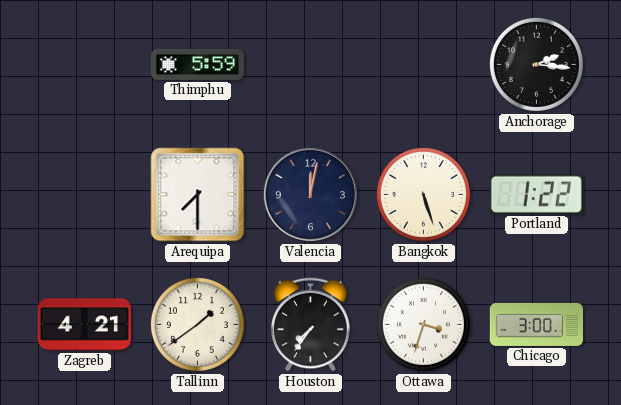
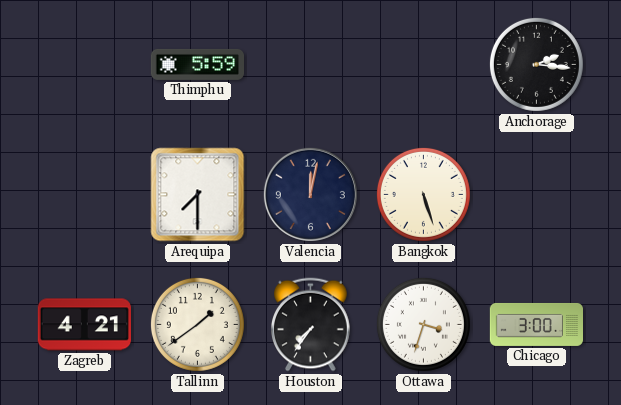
Portland: 1:22 -> none
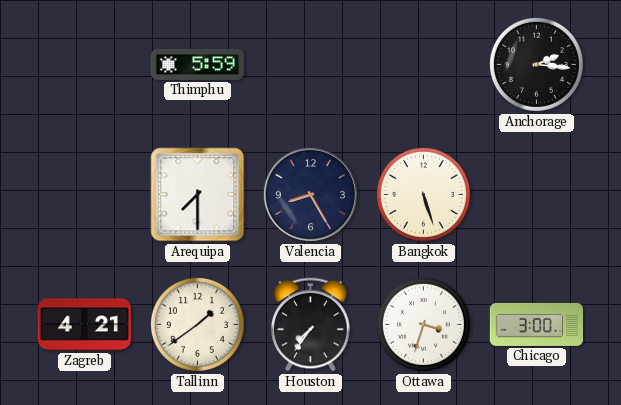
Valencia: 12:02 -> 8:25
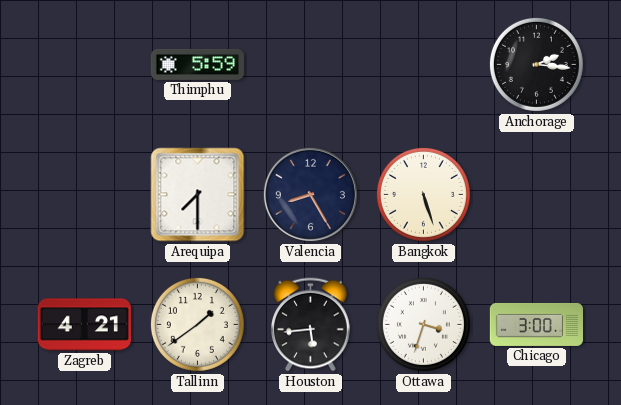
Houston: 7:36 -> 5:44
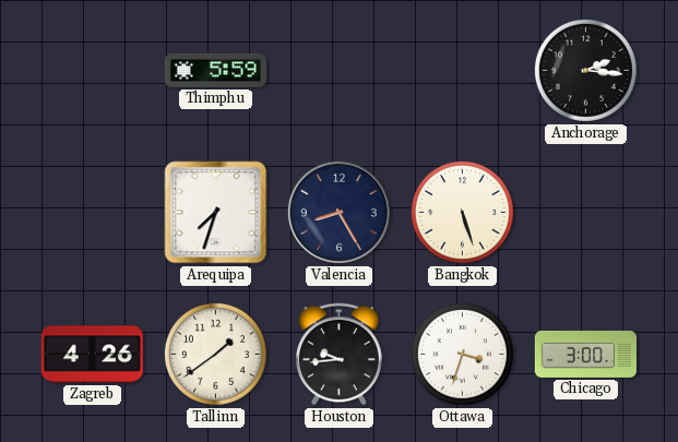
Arequipa: 7:30 -> 7:33
Zagreb: 4:21 -> 4:26
Houston: 5:44 -> 9:44
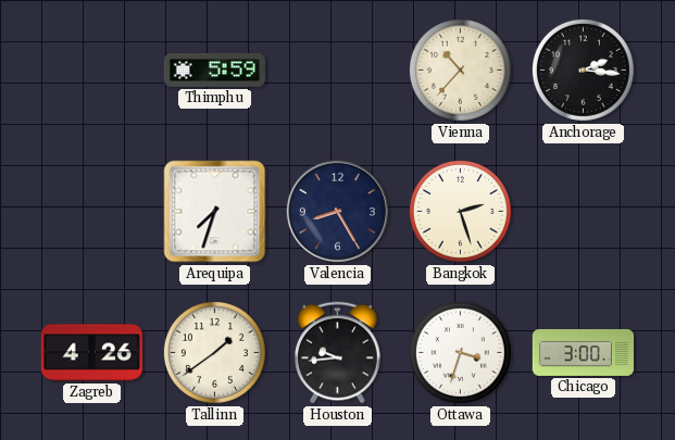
Vienna: none -> 10:37
Bangkok: 5:27 -> 2:27
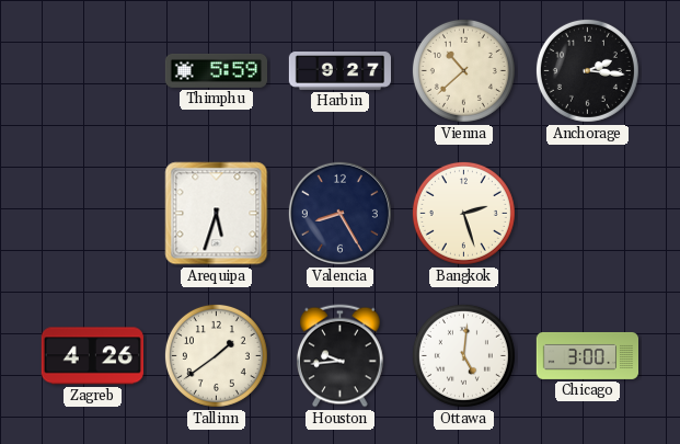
Harbin: none -> 9:27
Vienna: 10:37 -> 10:38
Arequipa: 7:33 -> 5:33
Ottawa: 3:33 -> 5:01
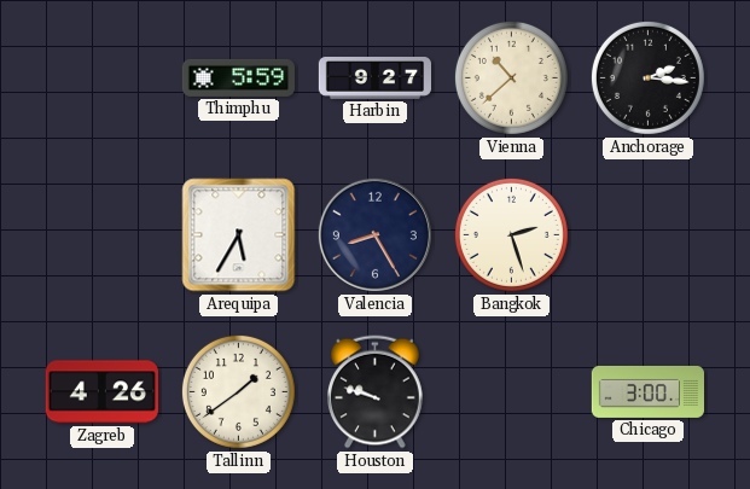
Arequipa: 5:33 -> 5:35
Houston: 9:44 -> 9:48
Ottawa: 5:01 -> none
